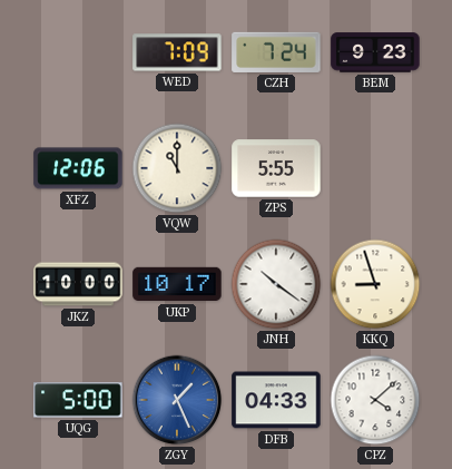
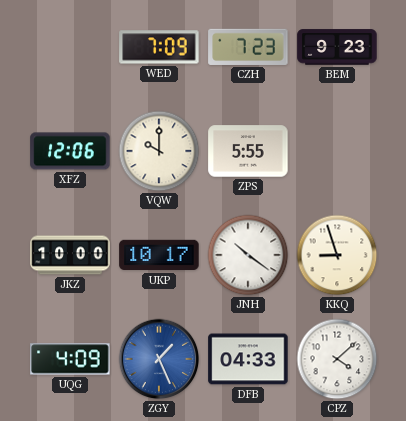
CZH: 7:24 -> 7:23
VQW: 11:00 -> 10:00
UQG: 5:00 -> 4:09
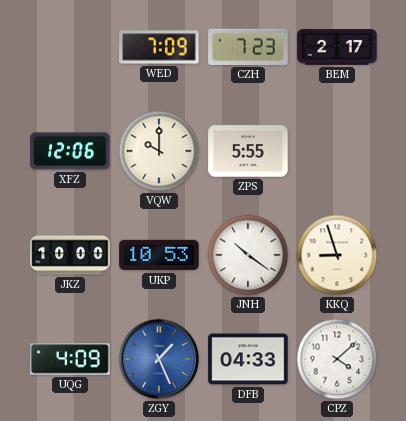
BEM: 9:23 -> 2:17
UKP: 10:17 -> 10:53
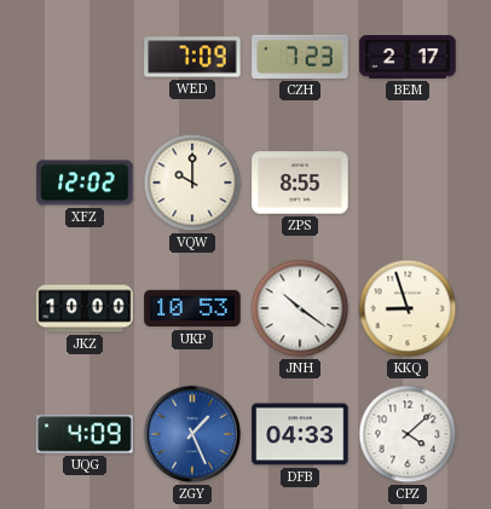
XFZ: 12:06 -> 12:02
ZPS: 5:55 -> 8:55
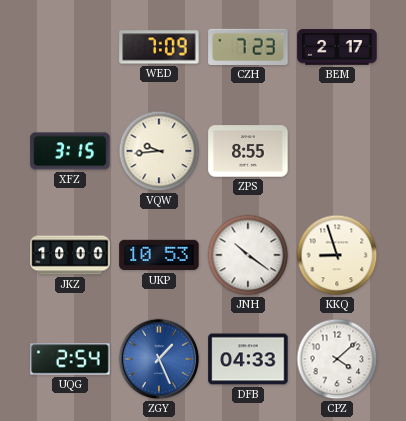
XFZ: 12:02 -> 3:15
VQW: 10:00 -> 9:44
UQG: 4:09 -> 2:54
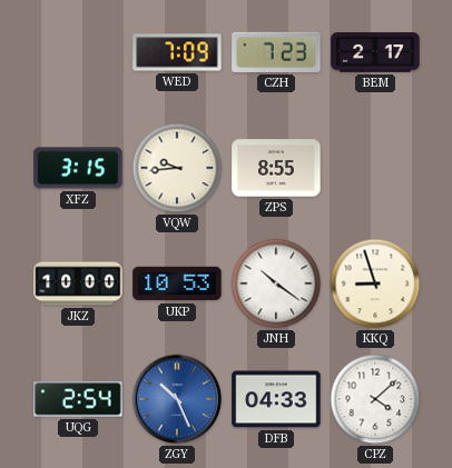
ZGY: 1:26 -> 10:26
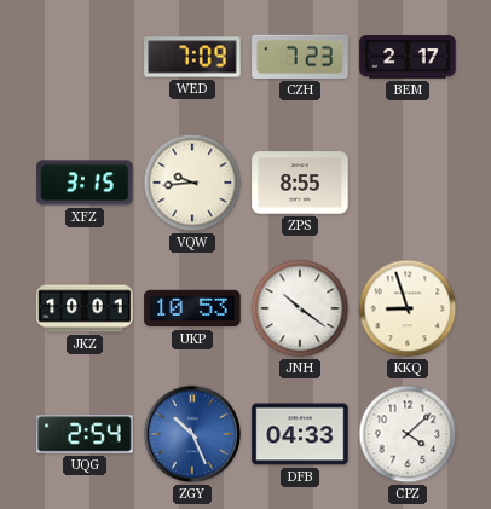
JKZ: 10:00 -> 10:01
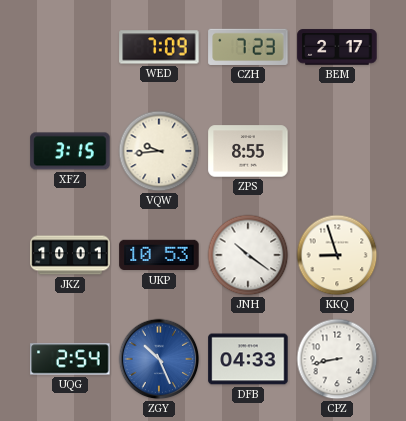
CPZ: 4:08 -> 8:43
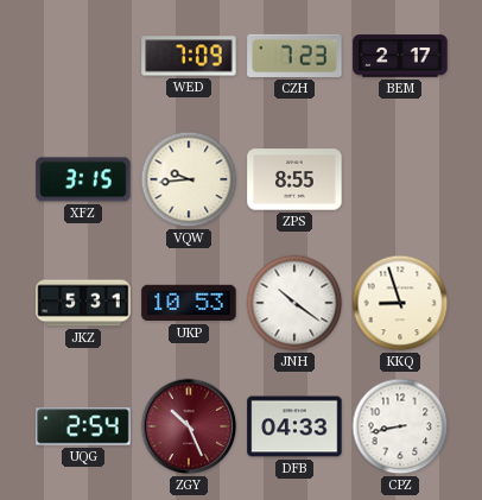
JKZ: 10:01 -> 5:31
ZGY dial: blue -> burgundy
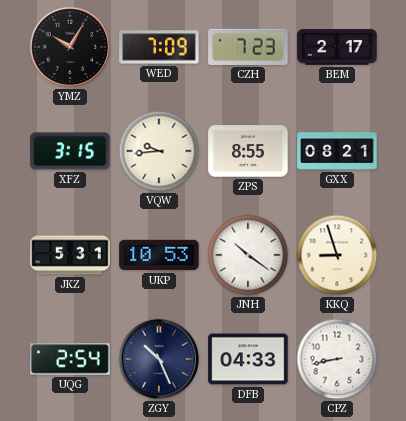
YMZ: none -> 10:05
GXX: none -> 08:21
ZGY dial: burgundy -> navy
